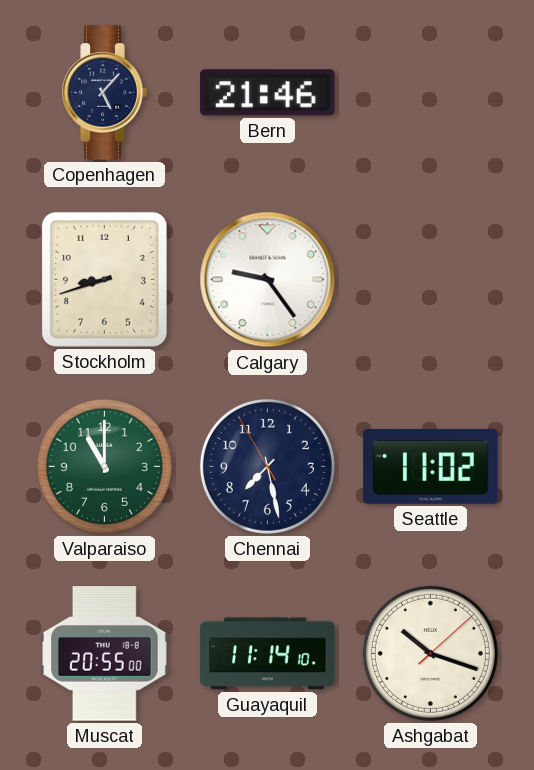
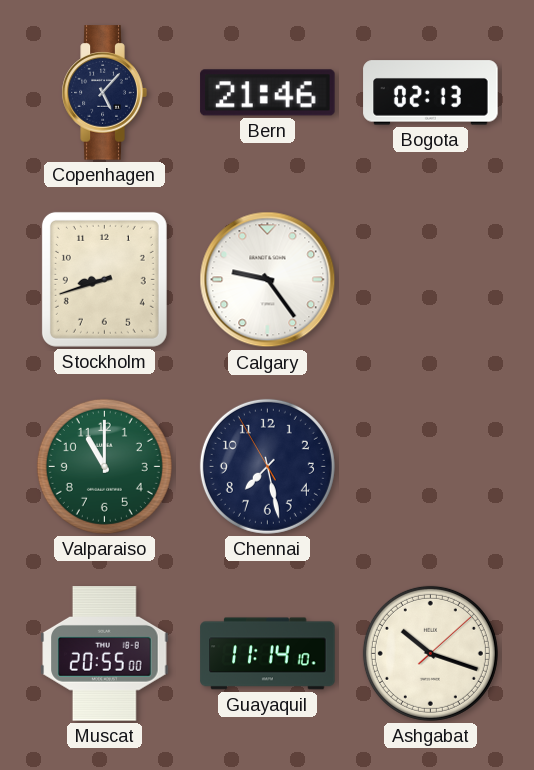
Bogota: none -> 02:13
Seattle: 11:02 -> none
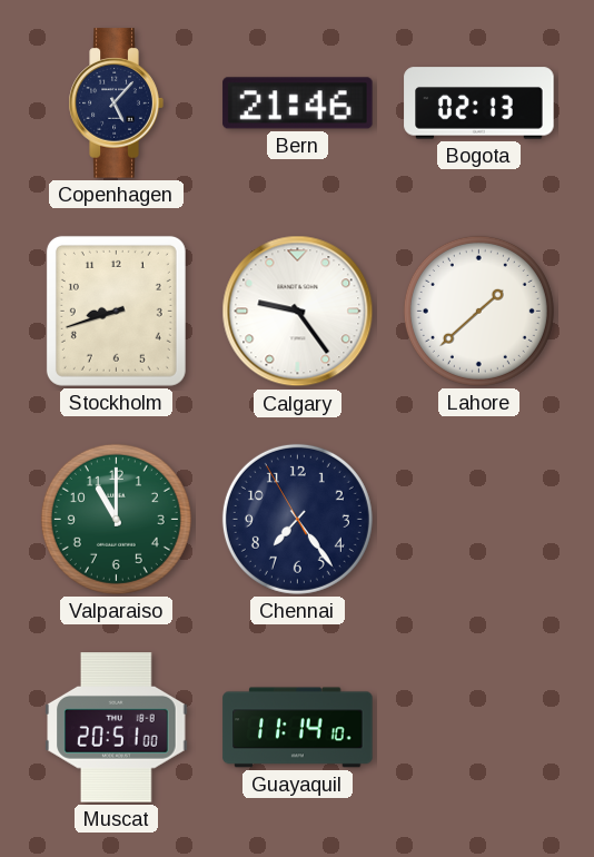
Lahore: none -> 1:38
Chennai: 7:27 -> 7:23
Muscat: 20:55 -> 20:51
Ashgabat: 10:18 -> none
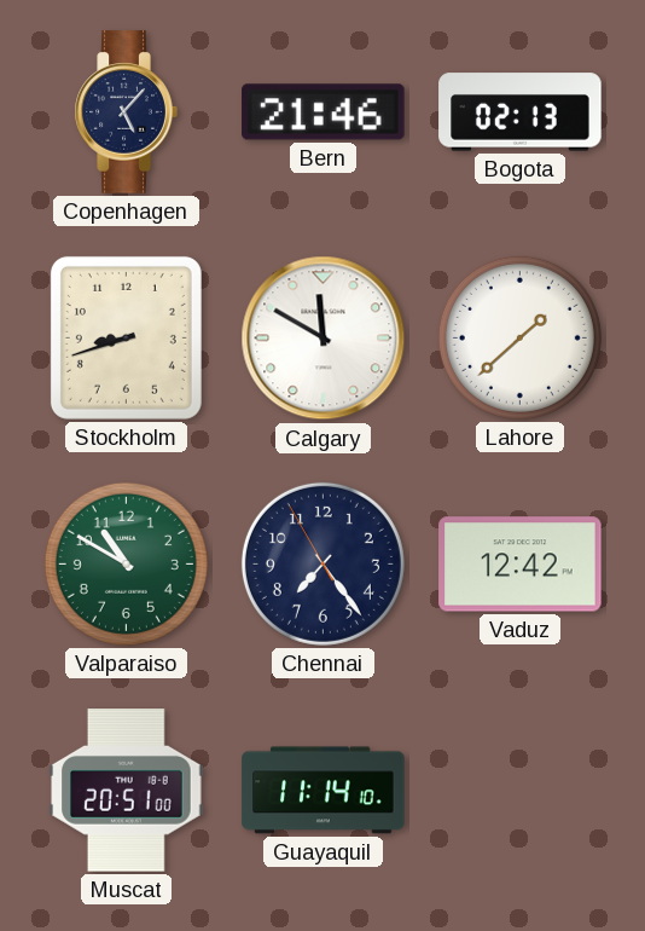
Calgary: 9:24 -> 11:50
Valparaiso: 11:00 -> 10:50
Vaduz: none -> 12:42
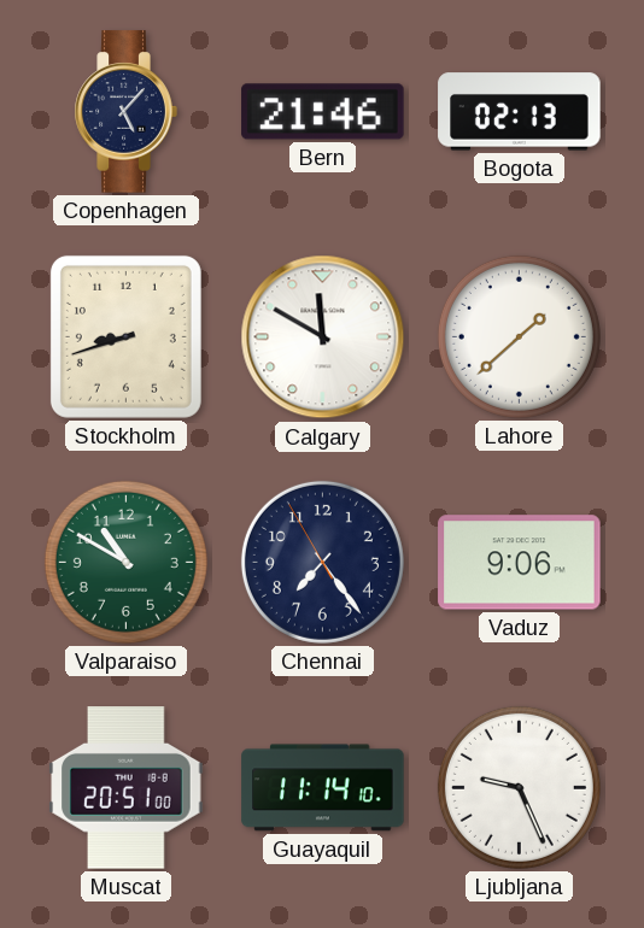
Vaduz: 12:42 -> 9:06
Ljubljana: none -> 9:26
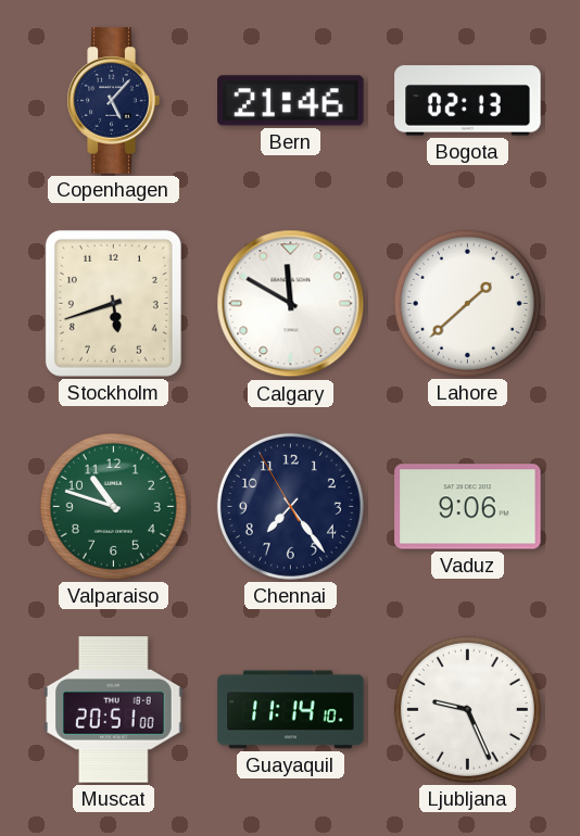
Stockholm: 8:42 -> 5:42
Valparaiso: 10:50 -> 10:48
